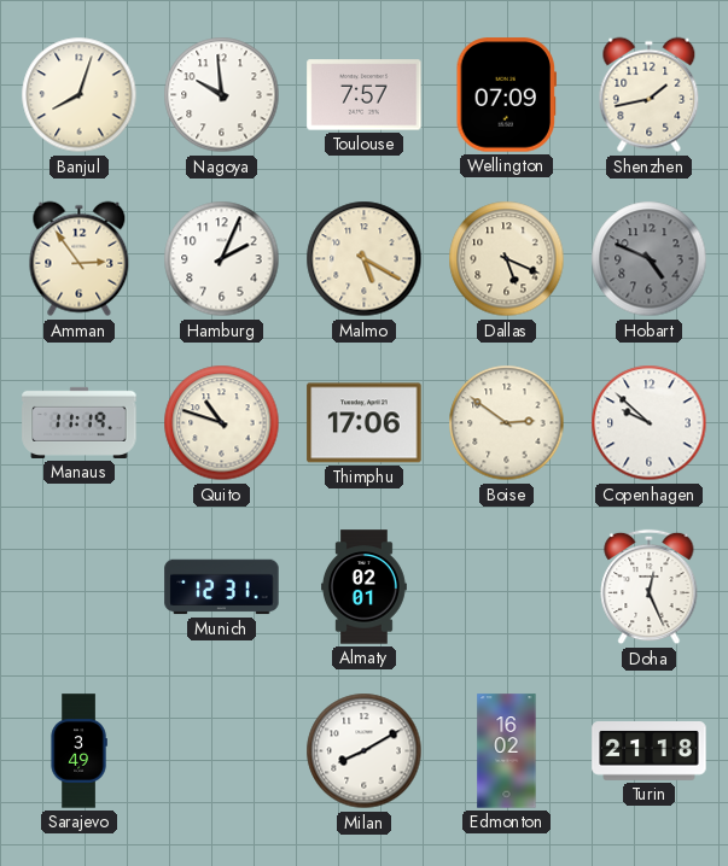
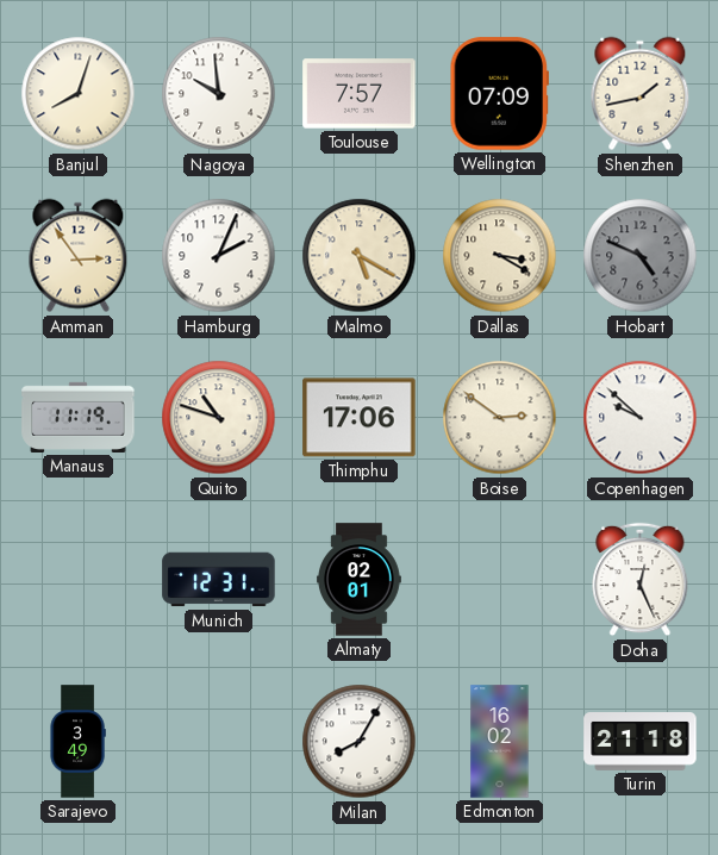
Dallas: 5:19 -> 3:20
Milan: 8:10 -> 8:05
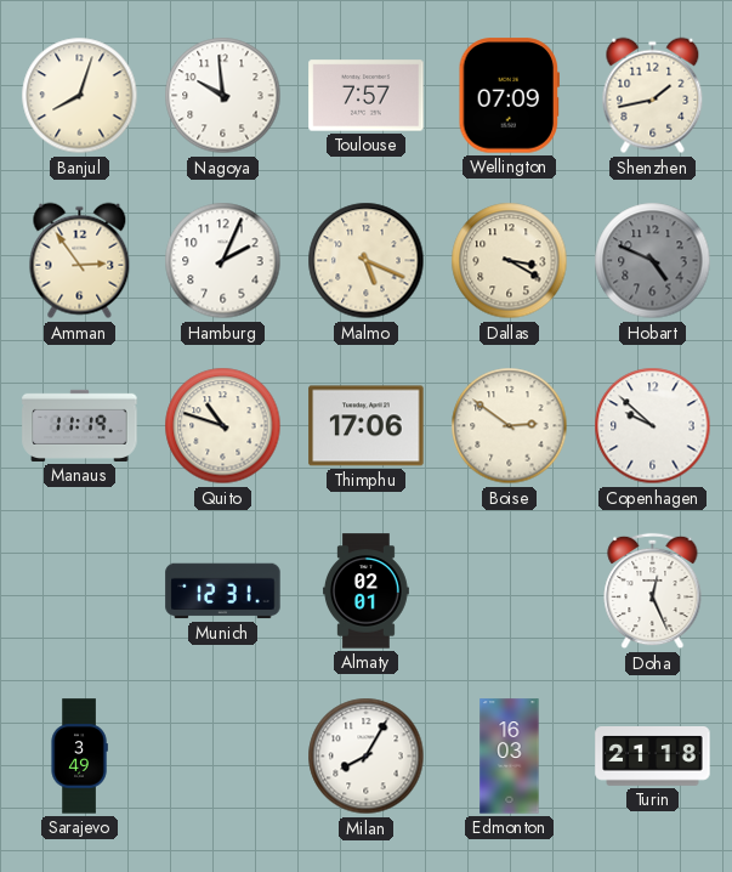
Malmo: 5:20 -> 5:19
Edmonton: 16:02 -> 16:03
